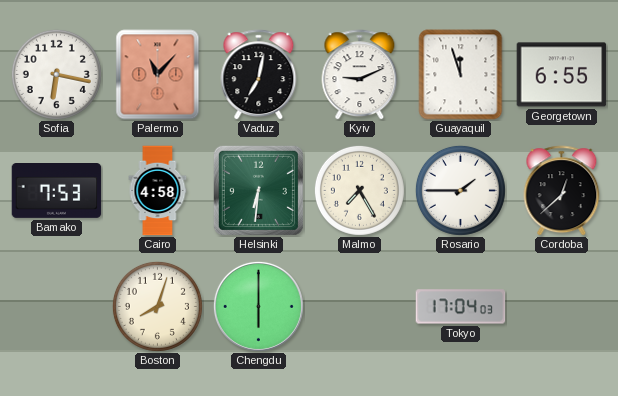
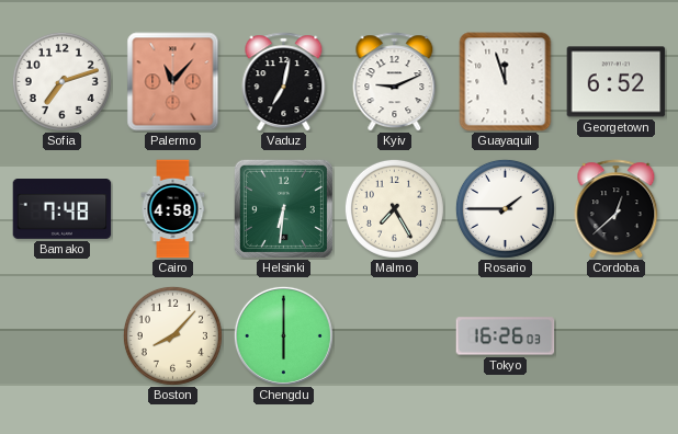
Sofia: 6:17 -> 7:12
Georgetown: 6:55 -> 6:52
Bamako: 7:53 -> 7:48
Boston: 8:03 -> 8:07
Tokyo: 17:04 -> 16:26
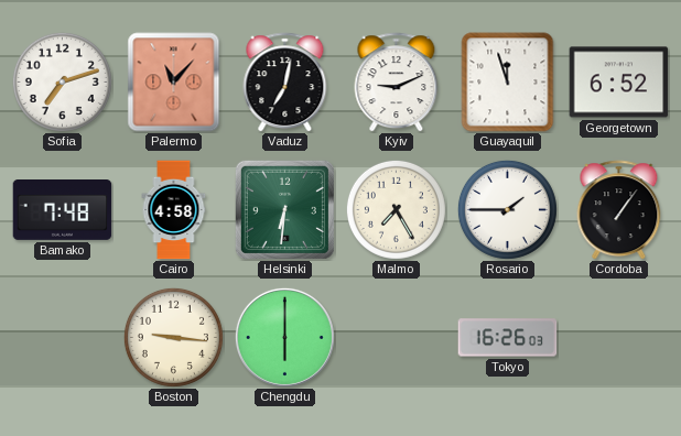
Cordoba: 12:38 -> 1:06
Boston: 8:07 -> 9:16
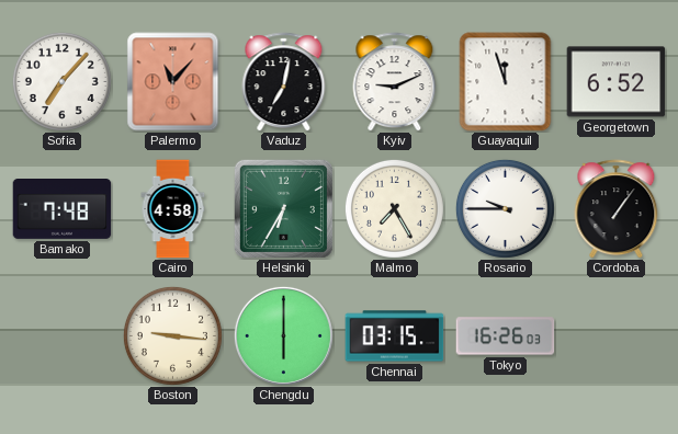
Sofia: 7:12 -> 7:07
Helsinki: 6:31 -> 6:35
Rosario: 1:45 -> 9:45
Chennai: none -> 03:15
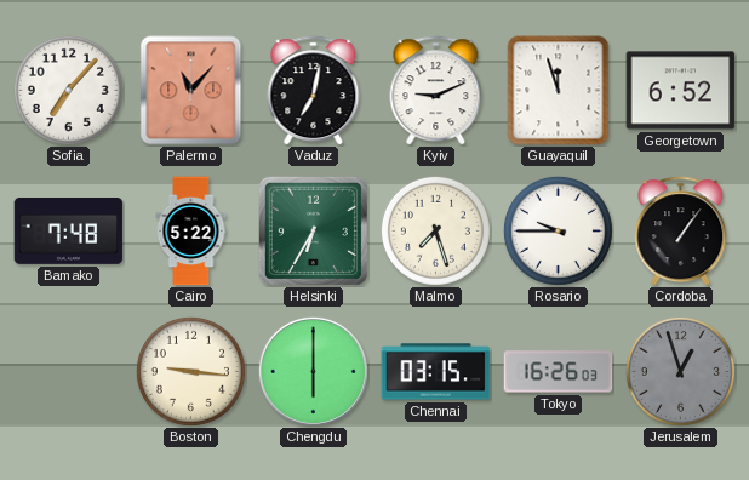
Cairo: 4:58 -> 5:22
Malmo: 7:25 -> 7:27
Jerusalem: none -> 12:57
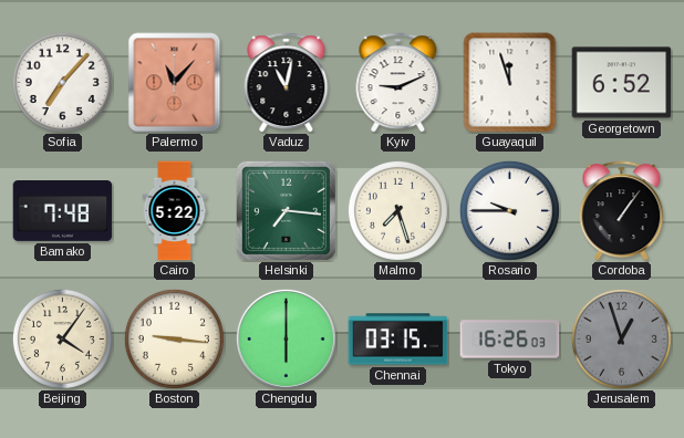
Vaduz: 7:02 -> 11:02
Helsinki: 6:35 -> 7:16
Beijing: none -> 4:06
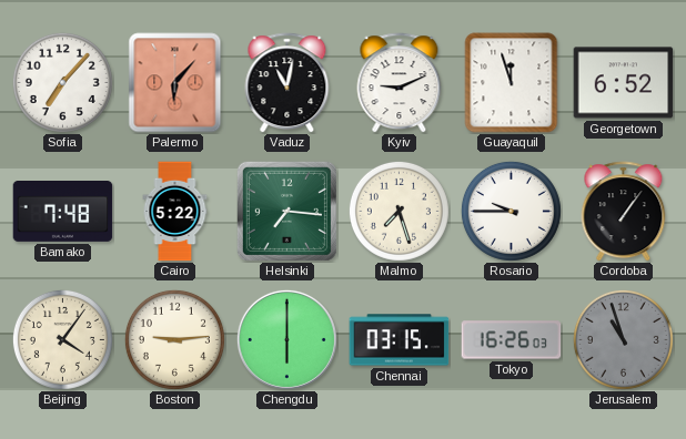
Palermo: 11:07 -> 6:07
Boston: 9:16 -> 9:14
Jerusalem: 12:57 -> 10:57
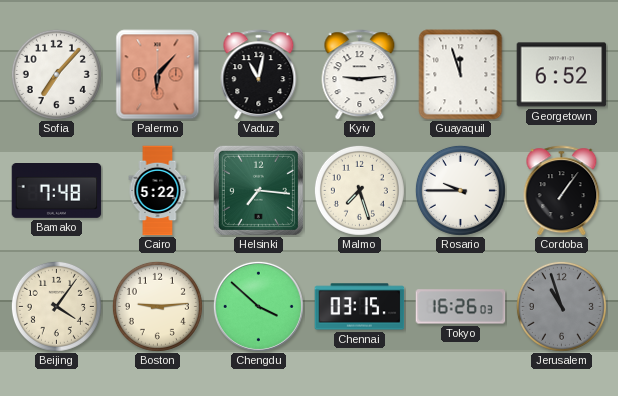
Kyiv: 9:11 -> 9:14
Chengdu: 6:00 -> 3:52
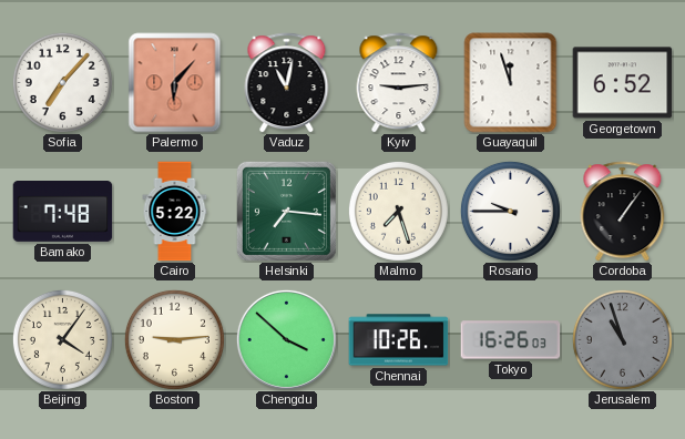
Chennai: 03:15 -> 10:26
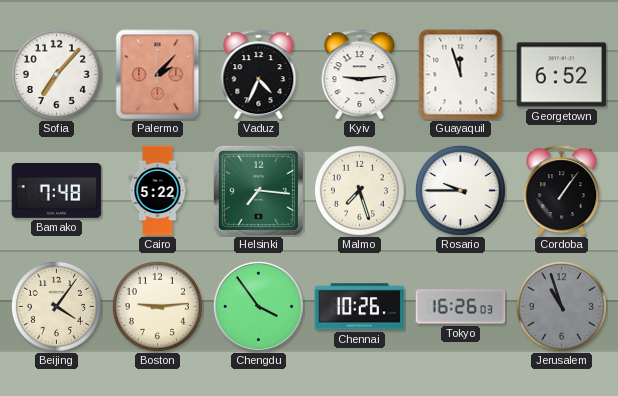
Palermo: 6:07 -> 2:07
Vaduz: 11:02 -> 4:34
Chengdu: 3:52 -> 3:54
